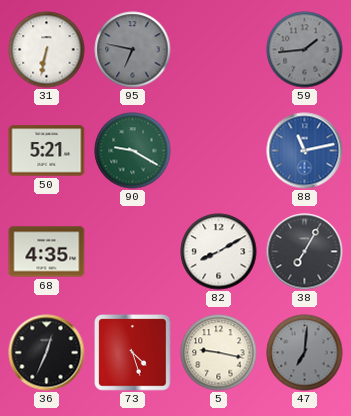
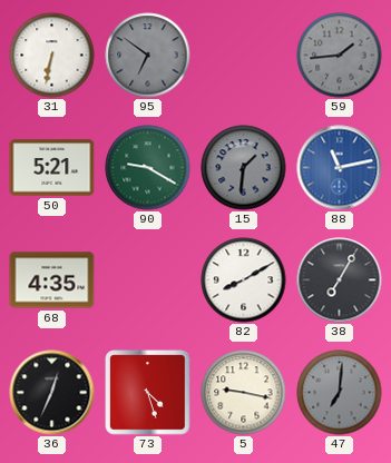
95: 6:47 -> 6:51
15: none -> 1:31
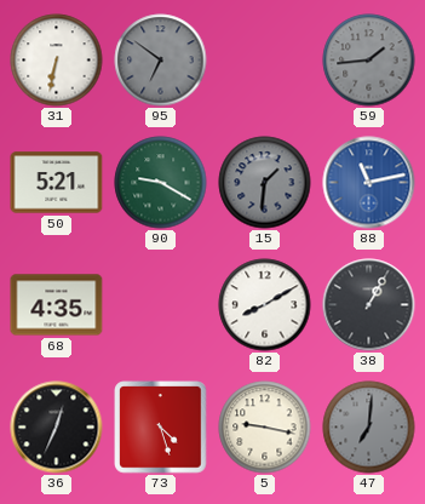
38: 7:05 -> 1:05
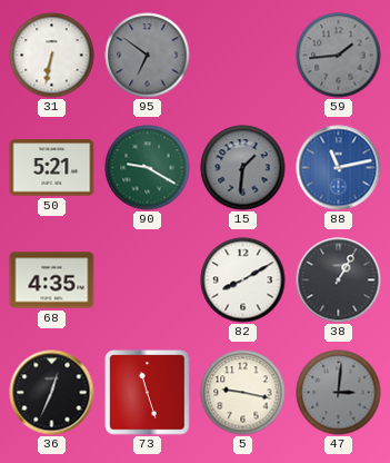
73: 4:27 -> 11:27
47: 7:01 -> 3:01
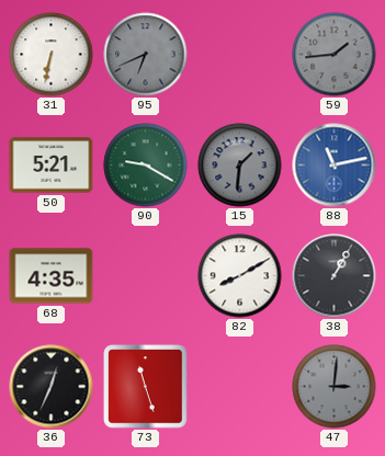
95: 6:51 -> 6:41
5: 9:17 -> none
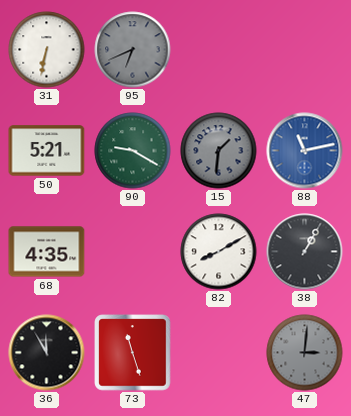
59: 1:44 -> none
36: 12:34 -> 11:55
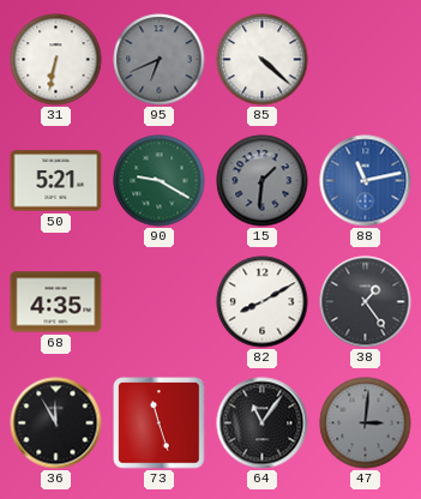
85: none -> 4:22
38: 1:05 -> 1:24
64: none -> 11:06
